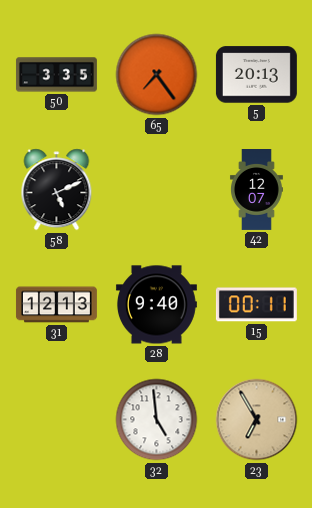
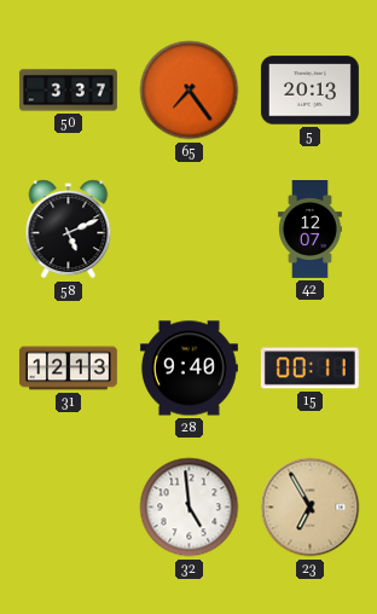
50: 3:35 -> 3:37
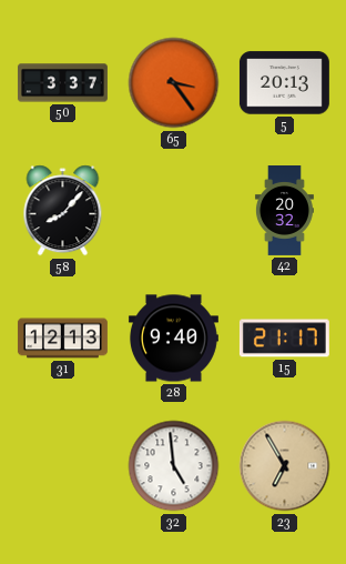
65: 7:24 -> 3:24
58: 5:11 -> 8:07
42: 12:07 -> 20:32
15: 00:11 -> 21:17
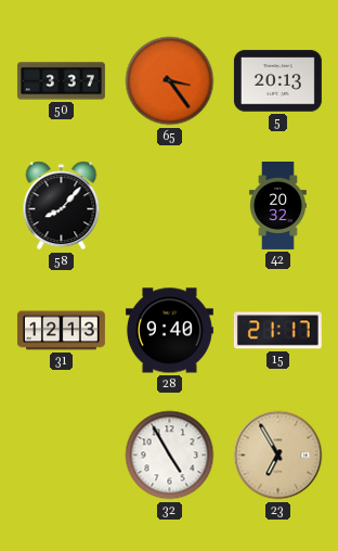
32: 4:59 -> 4:55
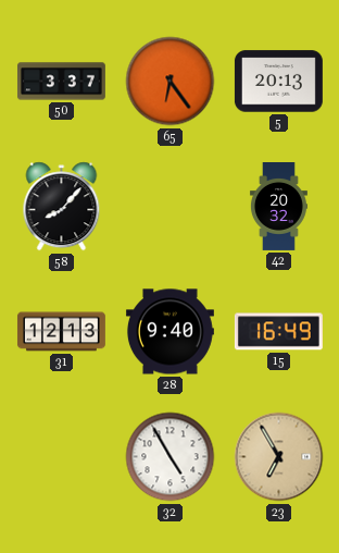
65: 3:24 -> 6:24
15: 21:17 -> 16:49
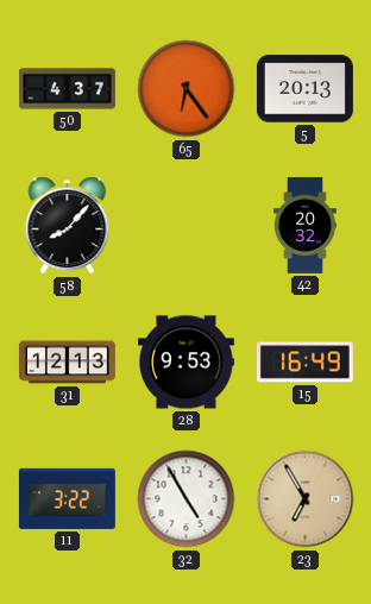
50: 3:37 -> 4:37
28: 9:40 -> 9:53
11: none -> 3:22
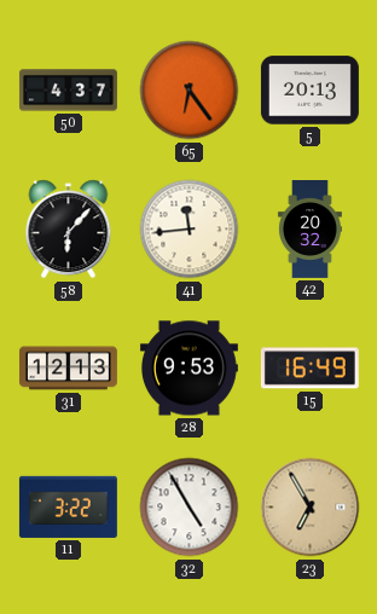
58: 8:07 -> 6:07
41: none -> 11:44
